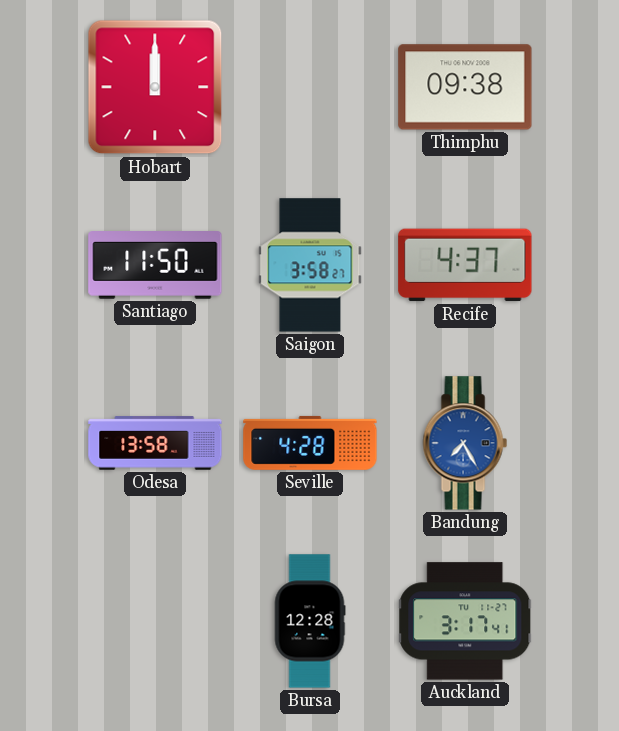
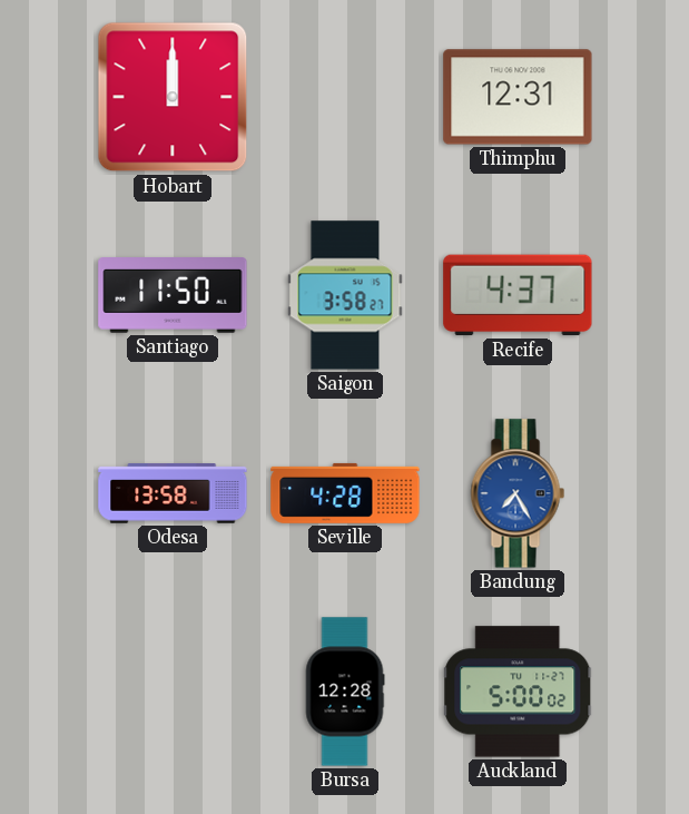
Thimphu: 09:38 -> 12:31
Auckland: 3:17 -> 5:00
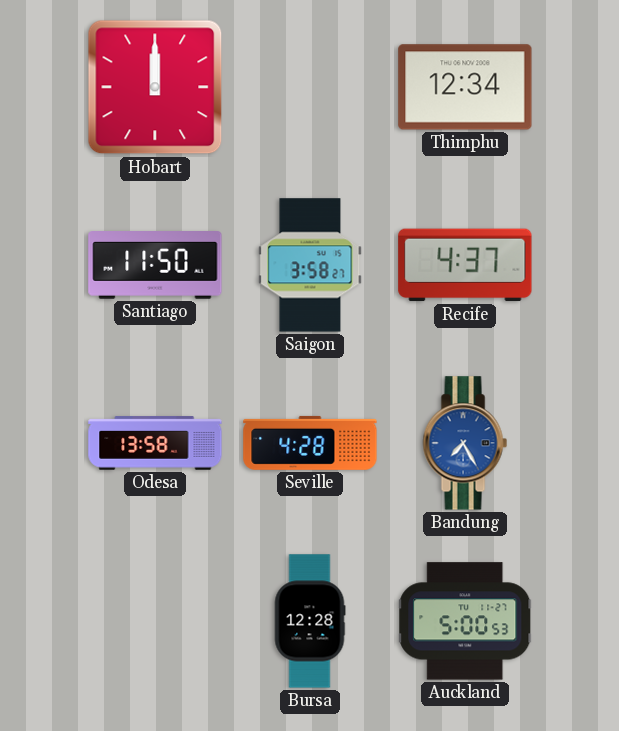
Thimphu: 12:31 -> 12:34
Auckland: 5:00:02 -> 5:00:53
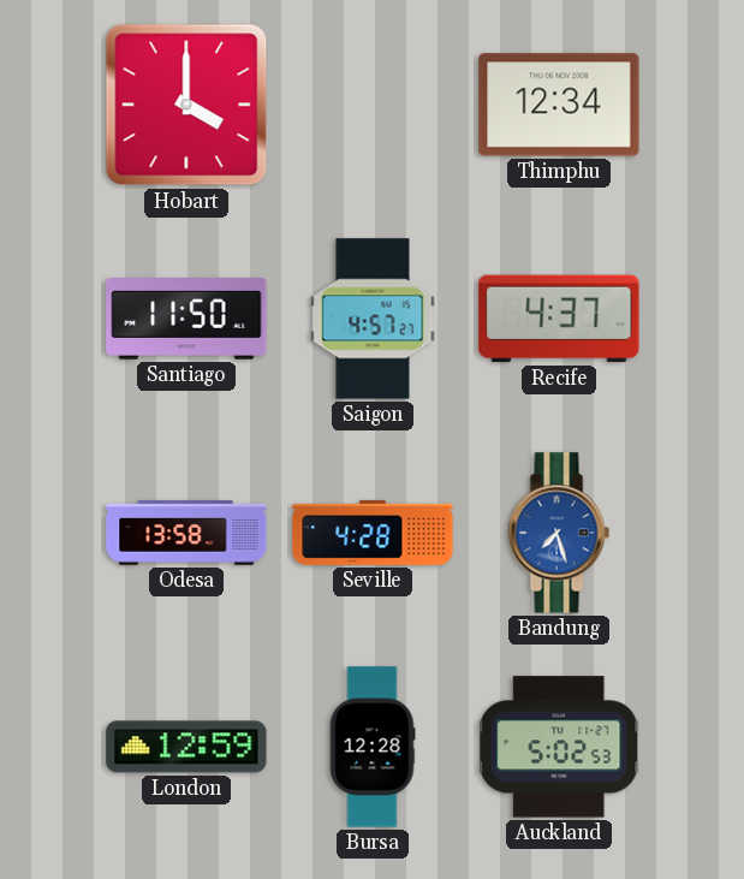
Hobart: 12:00 -> 4:00
Saigon: 3:58 -> 4:57
Bandung: 7:25 -> 7:27
London: none -> 12:59
Auckland: 5:00 -> 5:02
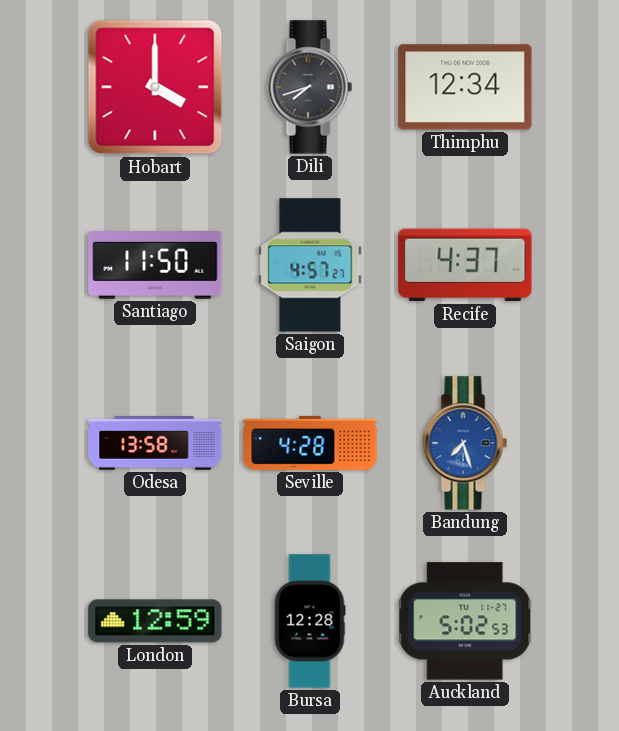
Dili: none -> 7:42
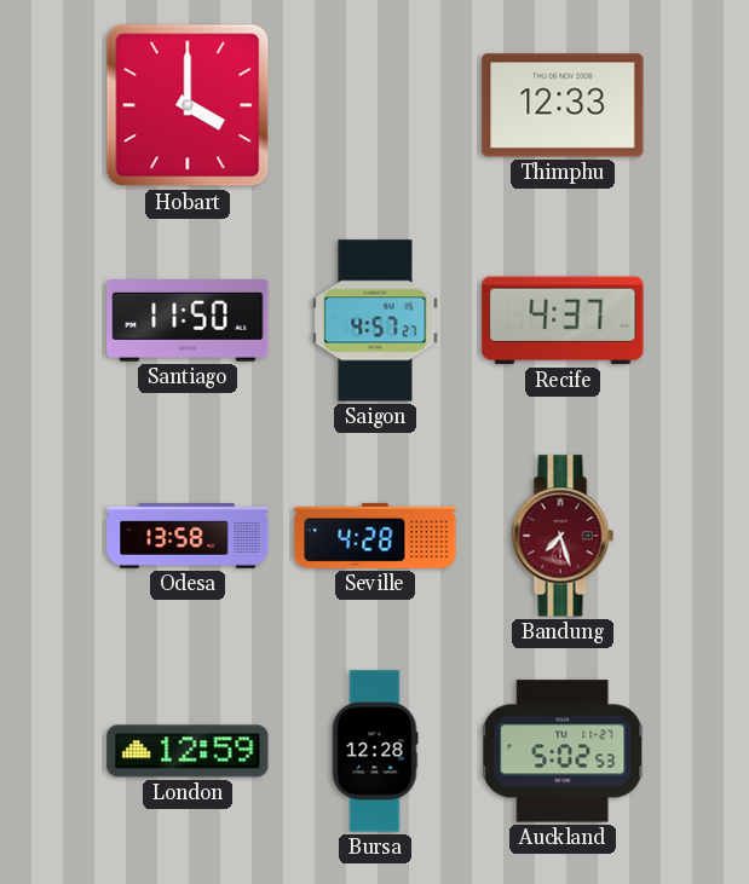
Dili: 7:42 -> none
Thimphu: 12:34 -> 12:33
Bandung dial: blue -> burgundy
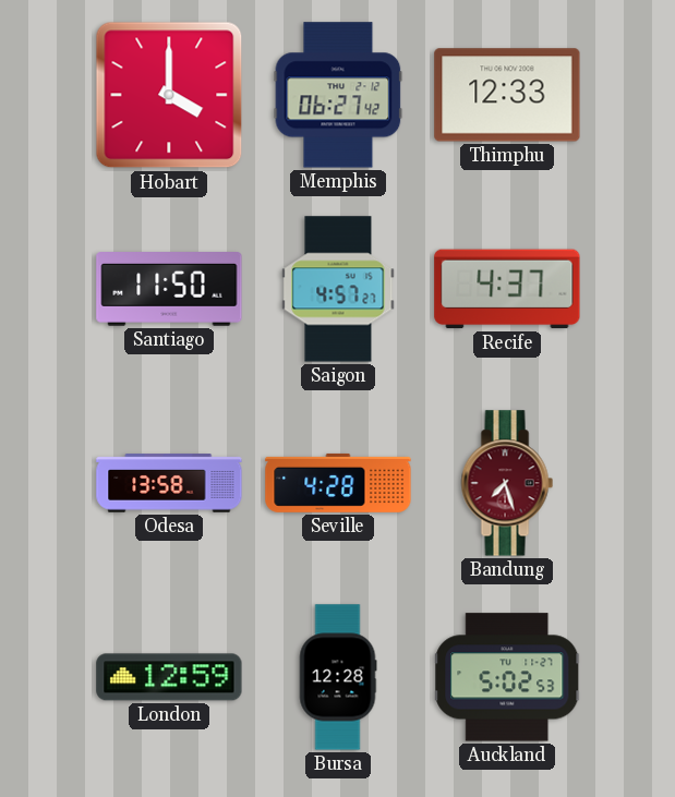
Memphis: none -> 06:27
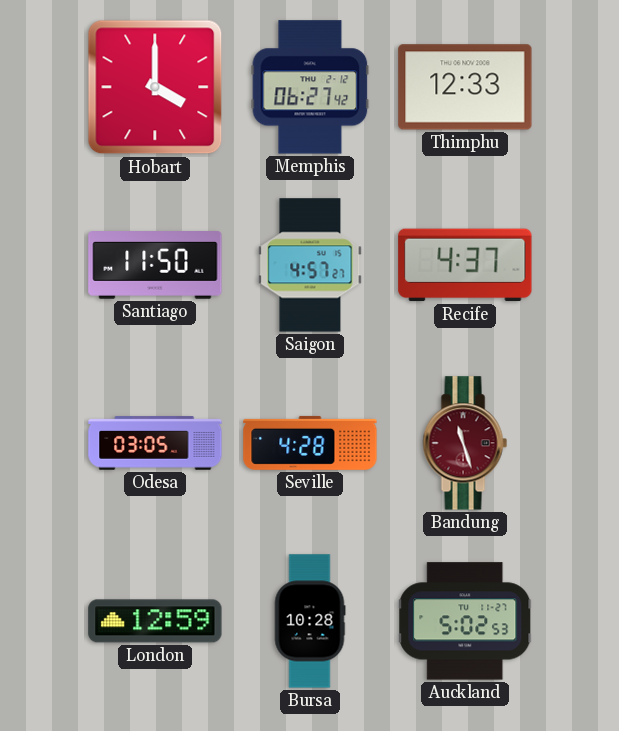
Odesa: 13:58 -> 03:05
Bandung: 7:27 -> 11:27
Bursa: 12:28 -> 10:28
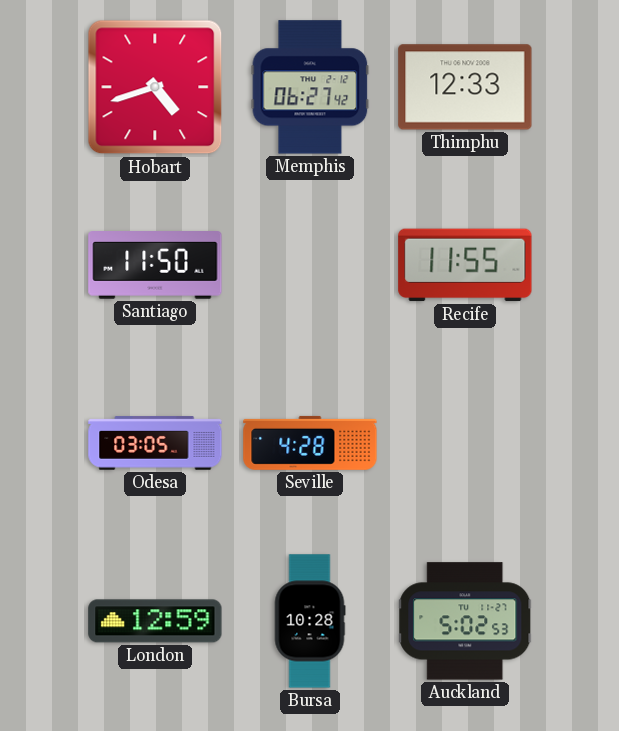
Hobart: 4:00 -> 4:42
Saigon: 4:57 -> none
Recife: 4:37 -> 11:55
Bandung: 11:27 -> none
